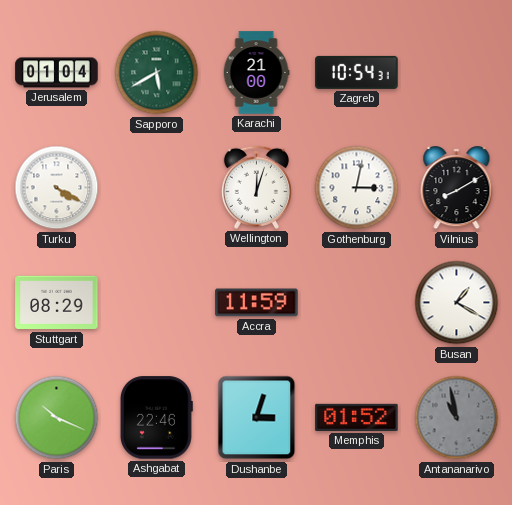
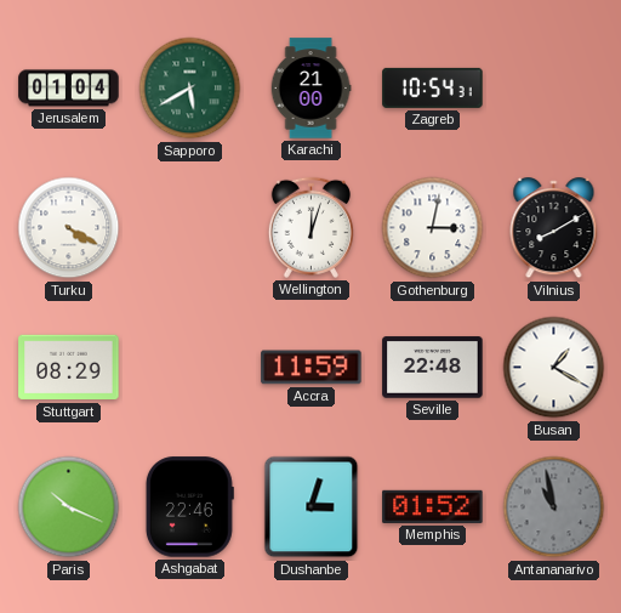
Seville: none -> 22:48
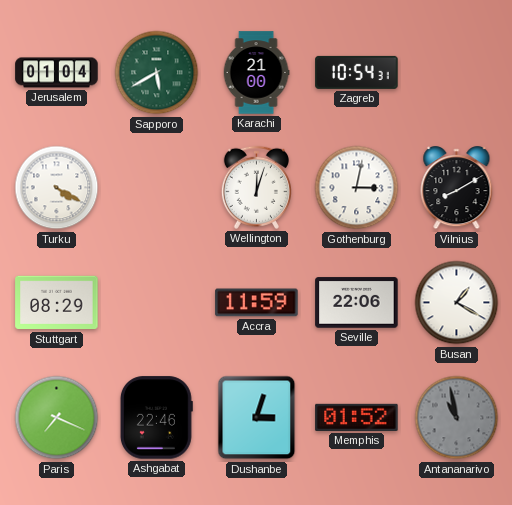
Seville: 22:48 -> 22:06
Paris: 10:19 -> 7:19
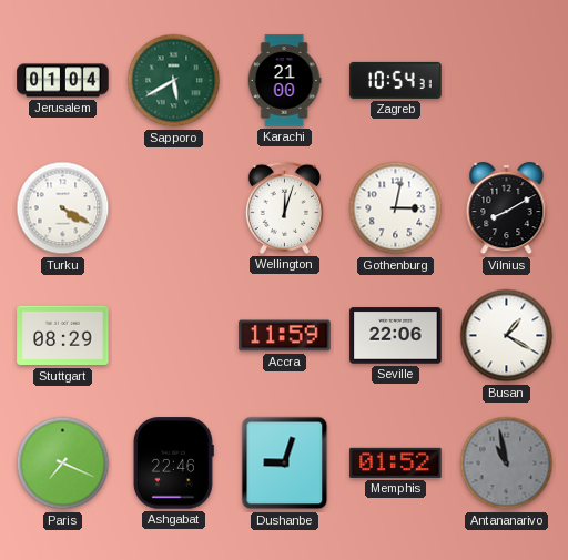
Dushanbe: 3:03 -> 9:03
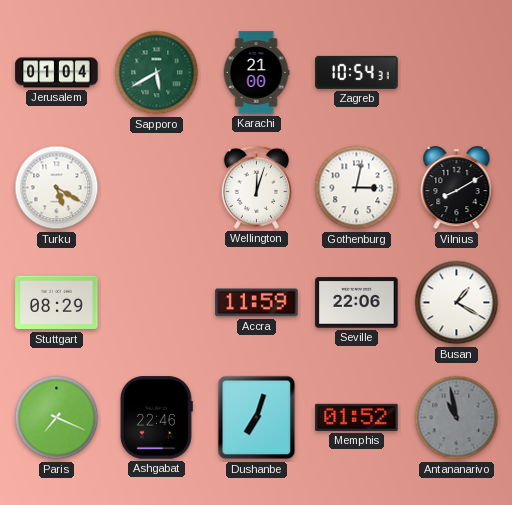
Turku: 4:20 -> 5:20
Dushanbe: 9:03 -> 7:03
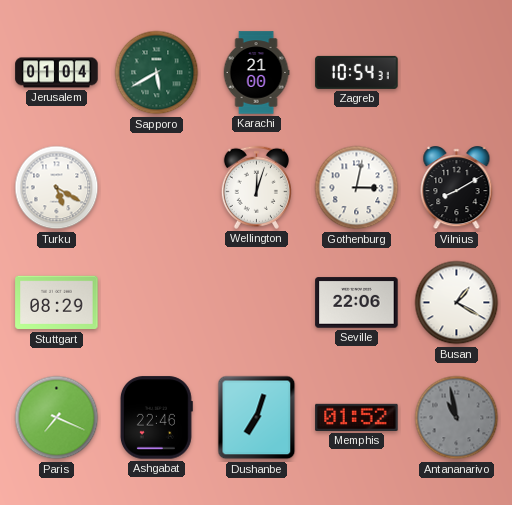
Accra: 11:59 -> none
